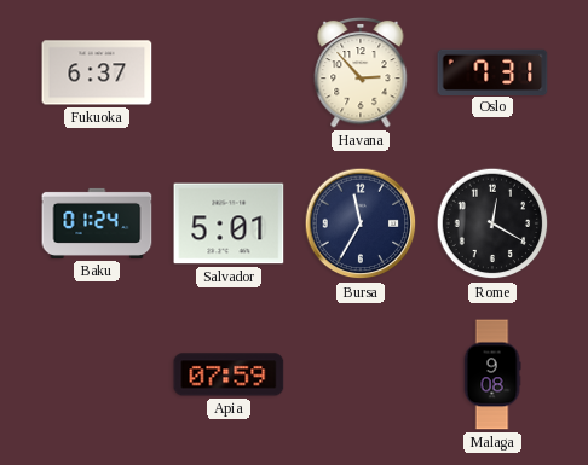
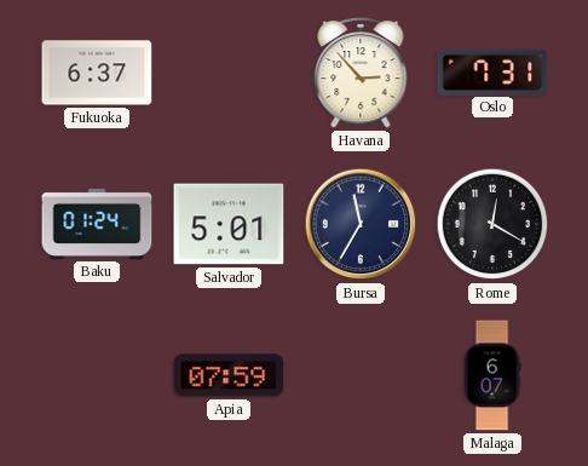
Malaga: 9:08 -> 6:07
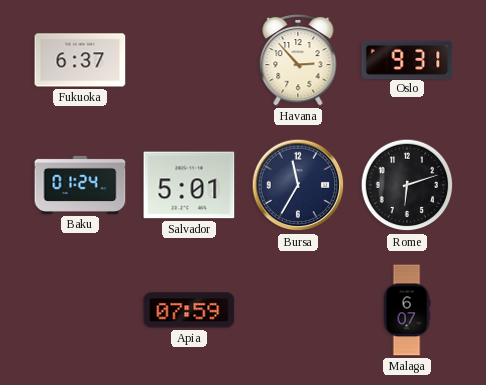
Oslo: 7:31 -> 9:31
Rome: 12:20 -> 6:12
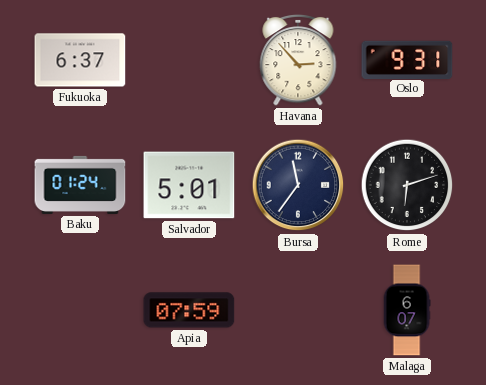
Bursa: 11:35 -> 11:36
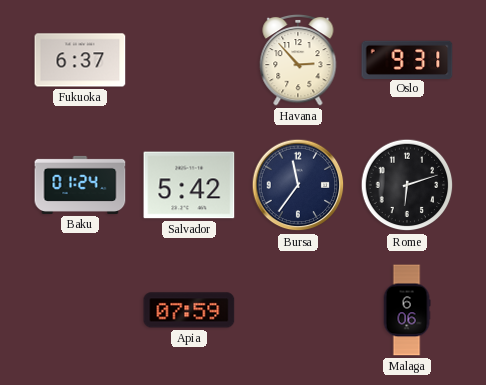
Salvador: 5:01 -> 5:42
Malaga: 6:07 -> 6:06
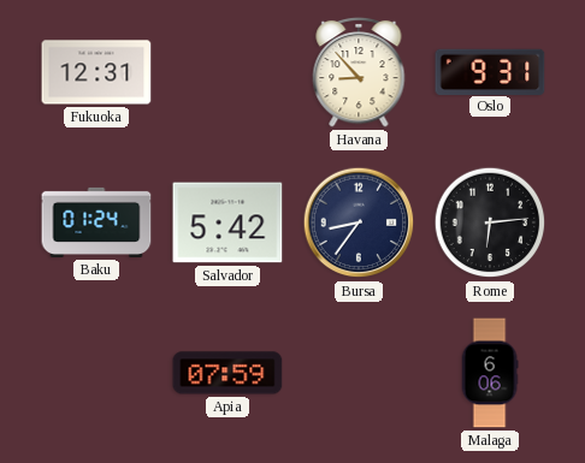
Fukuoka: 6:37 -> 12:31
Havana: 2:53 -> 8:53
Bursa: 11:36 -> 8:36
Rome: 6:12 -> 6:14
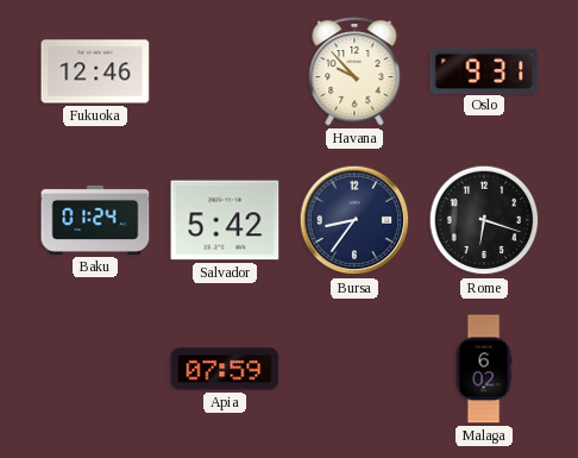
Fukuoka: 12:31 -> 12:46
Havana: 8:53 -> 9:53
Rome: 6:14 -> 6:18
Malaga: 6:06 -> 6:02
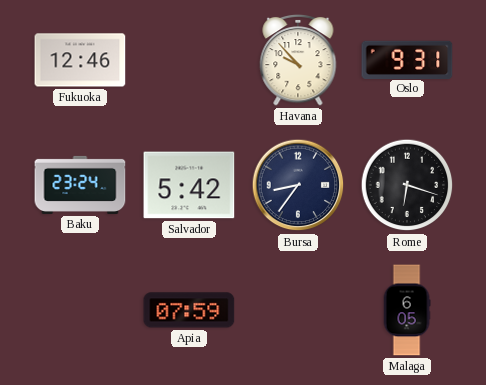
Baku: 01:24 -> 23:24
Malaga: 6:02 -> 6:05
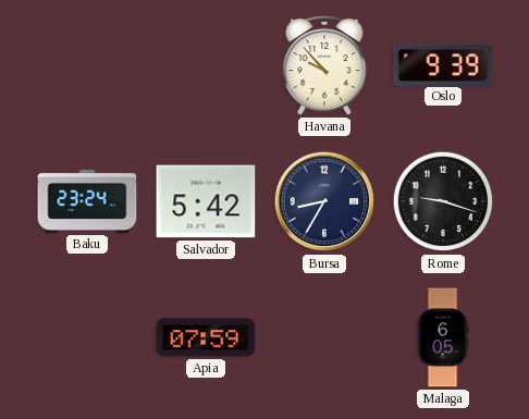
Fukuoka: 12:46 -> none
Oslo: 9:31 -> 9:39
Bursa: 8:36 -> 8:35
Rome: 6:18 -> 9:18
